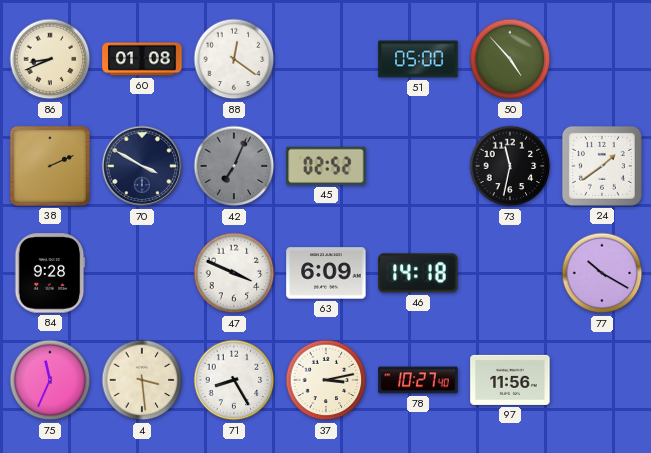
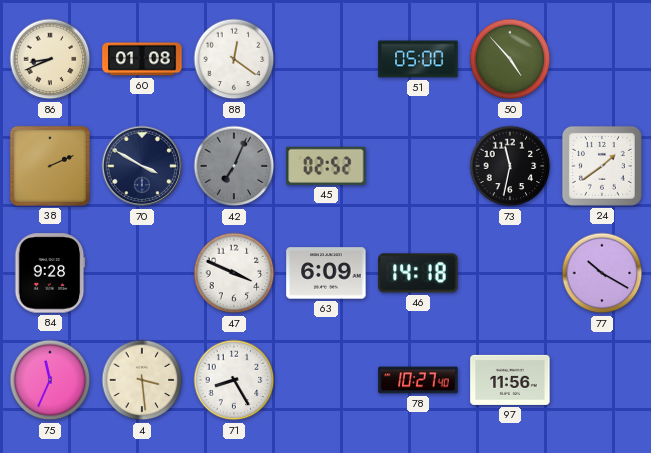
37: 3:13 -> none
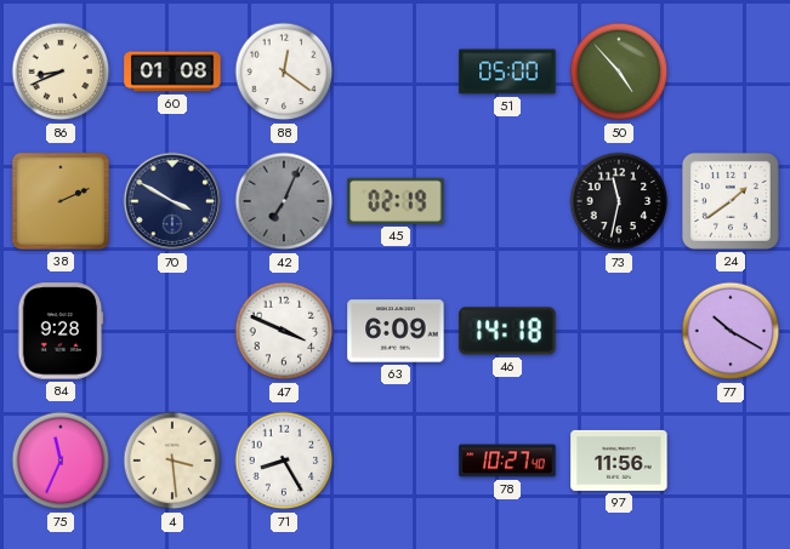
45: 02:52 -> 02:19
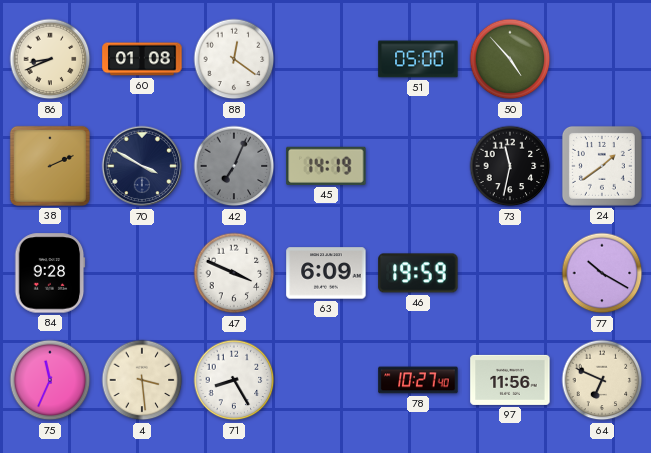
45: 02:19 -> 14:19
46: 14:18 -> 19:59
64: none -> 6:49
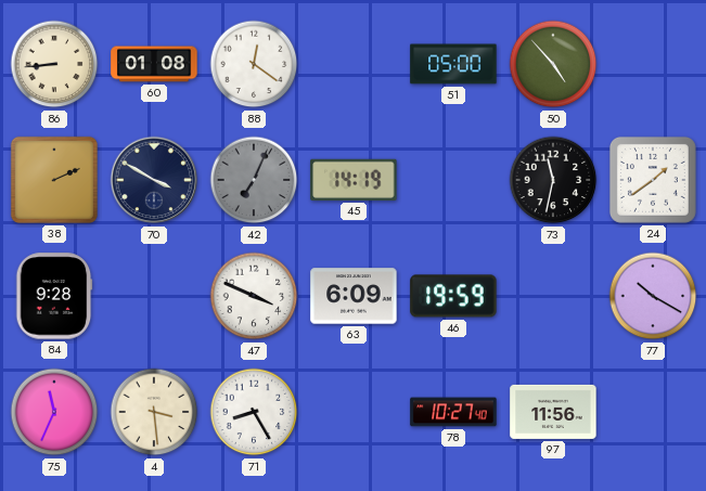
86: 8:41 -> 8:44
64: 6:49 -> none
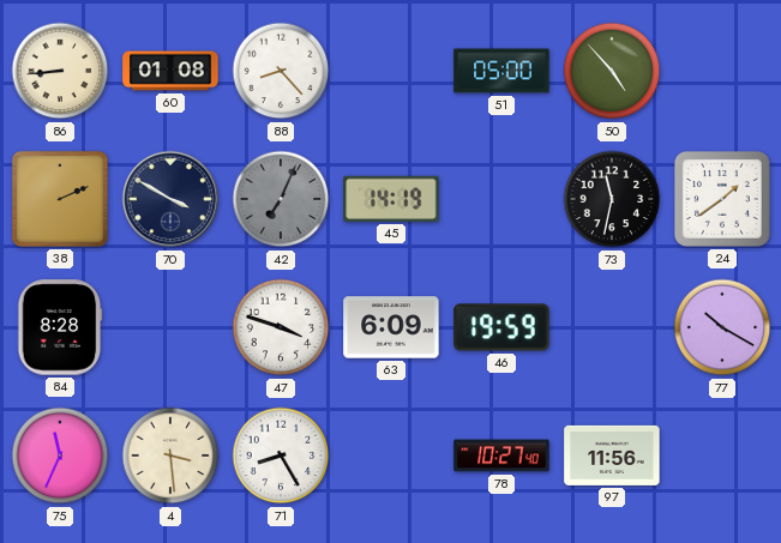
88: 12:21 -> 8:23
84: 9:28 -> 8:28
47: 3:49 -> 3:48
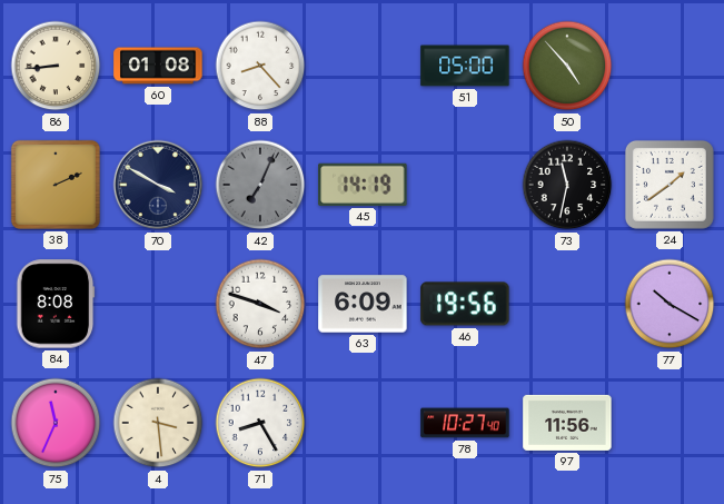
84: 8:28 -> 8:08
46: 19:59 -> 19:56
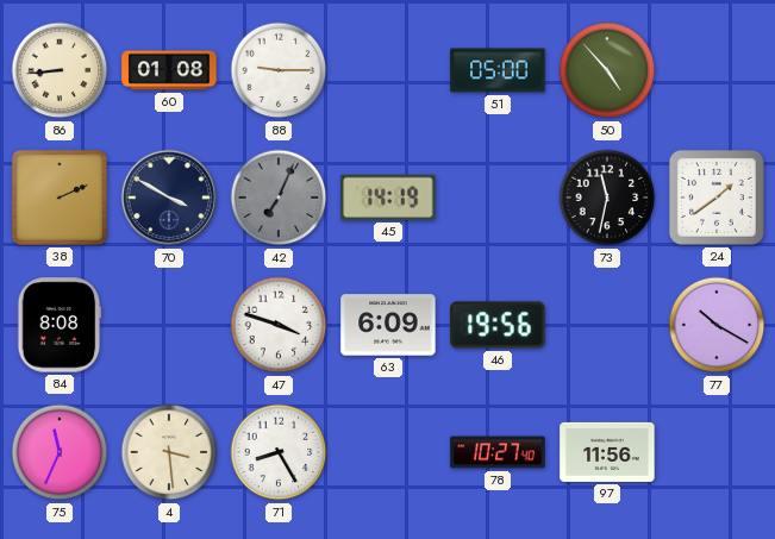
88: 8:23 -> 9:15
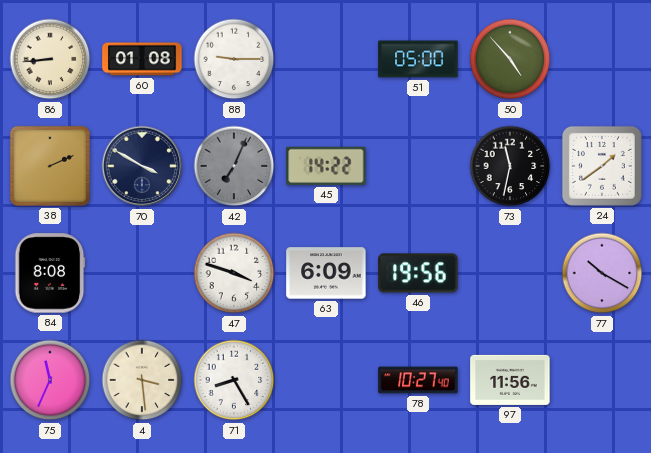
45: 14:19 -> 14:22
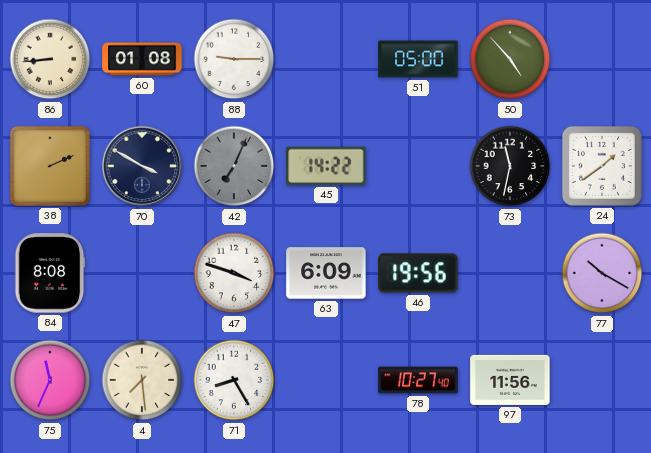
4: 3:29 -> 7:29
